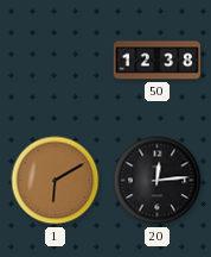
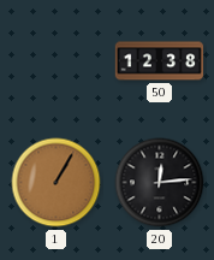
1: 6:10 -> 1:05
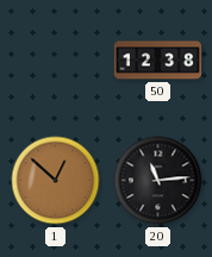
1: 1:05 -> 12:52
20: 12:14 -> 11:14
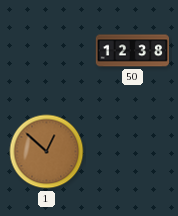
20: 11:14 -> none
